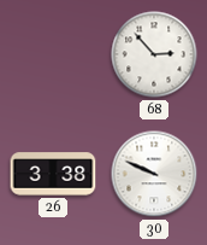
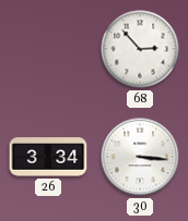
26: 3:38 -> 3:34
30: 9:49 -> 3:16
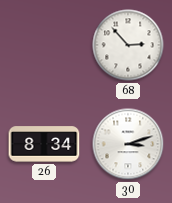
26: 3:34 -> 8:34
30: 3:16 -> 3:12
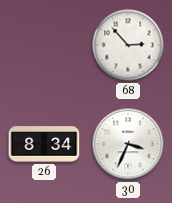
30: 3:12 -> 3:34
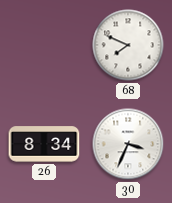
68: 2:53 -> 7:49
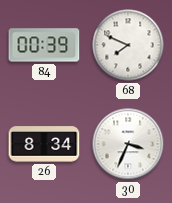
84: none -> 00:39
